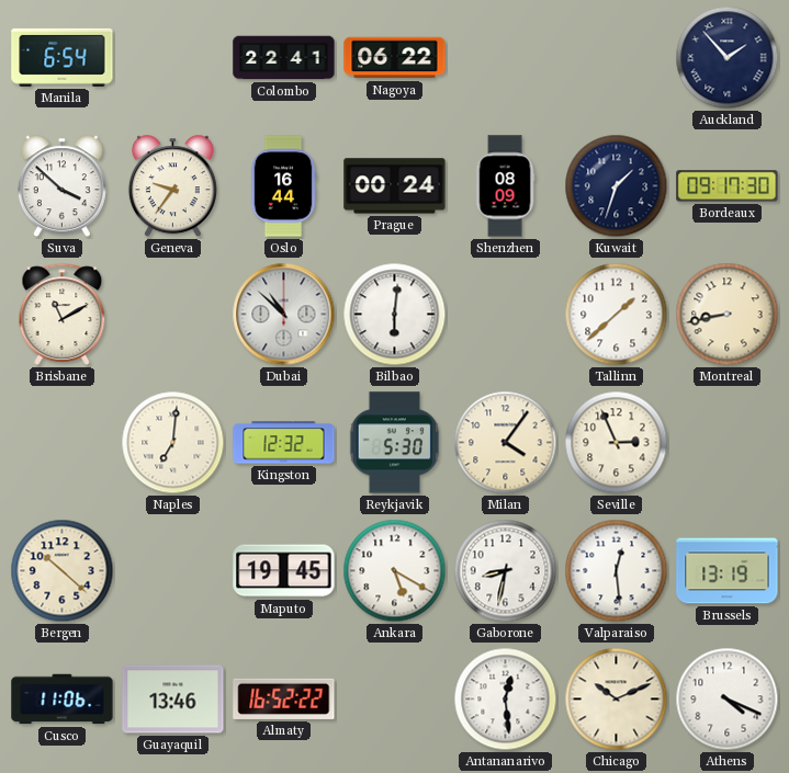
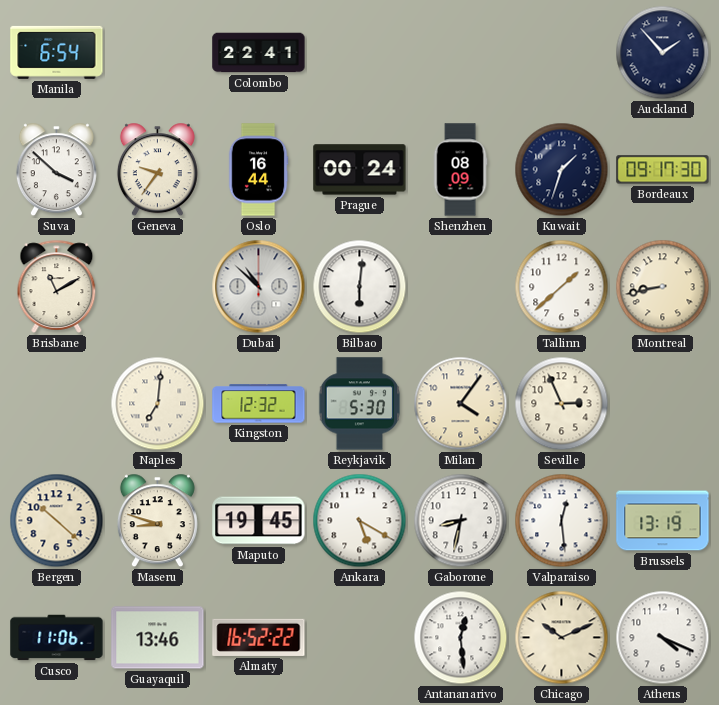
Nagoya: 06:22 -> none
Maseru: none -> 8:48
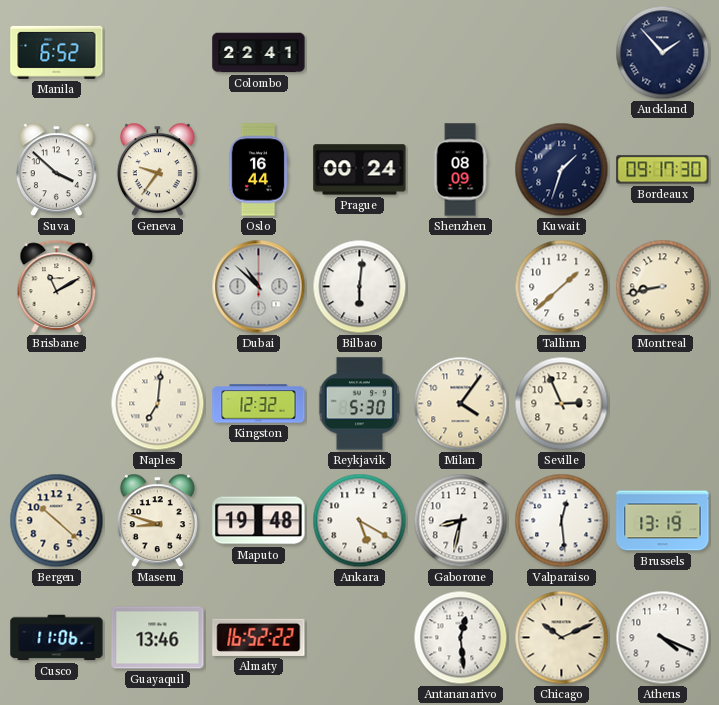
Manila: 6:54 -> 6:52
Maputo: 19:45 -> 19:48
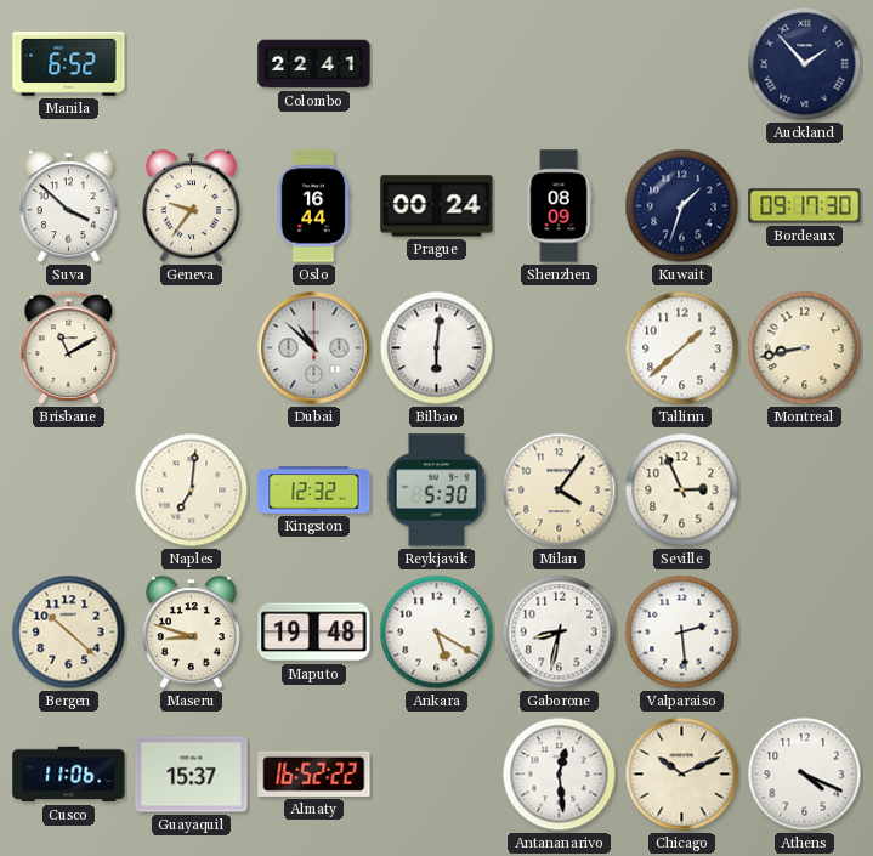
Valparaiso: 12:29 -> 2:29
Brussels: 13:19 -> none
Guayaquil: 13:46 -> 15:37
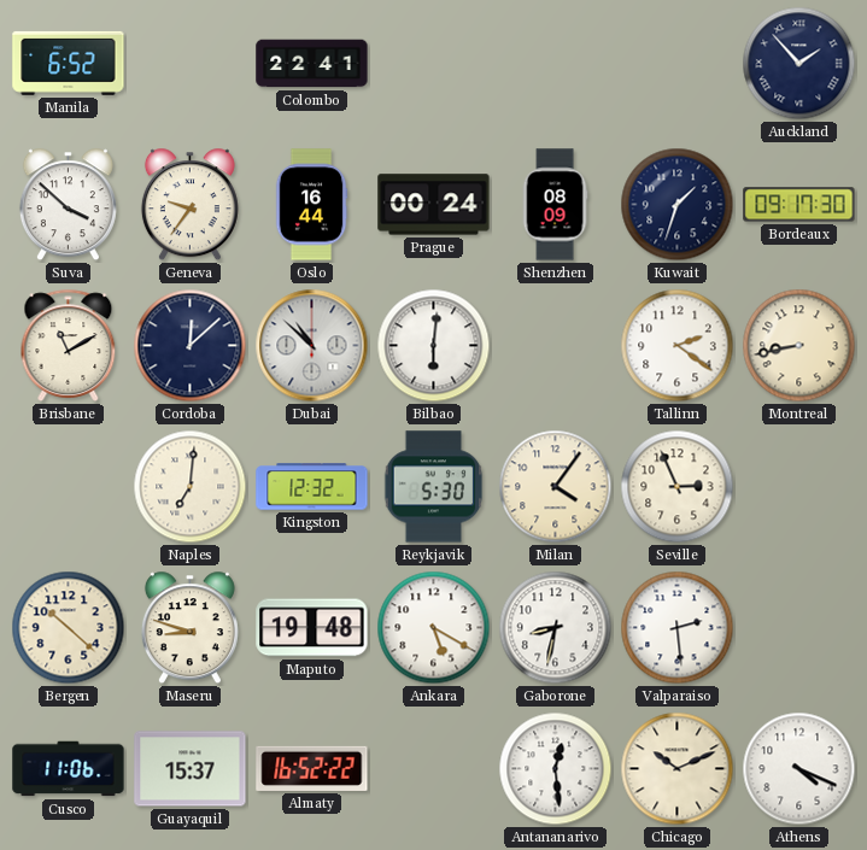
Cordoba: none -> 12:08
Tallinn: 1:38 -> 2:21
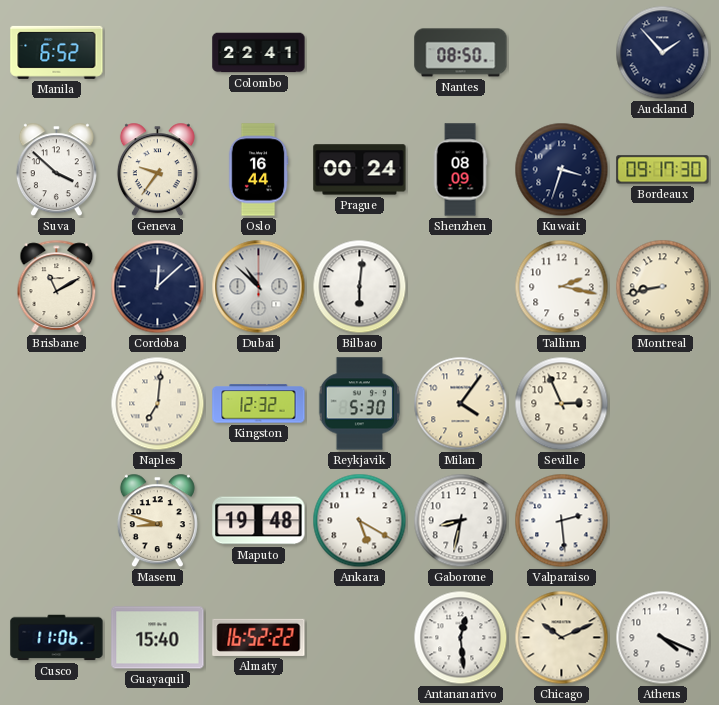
Nantes: none -> 08:50
Kuwait: 1:33 -> 3:33
Tallinn: 2:21 -> 2:17
Bergen: 10:22 -> none
Guayaquil: 15:37 -> 15:40
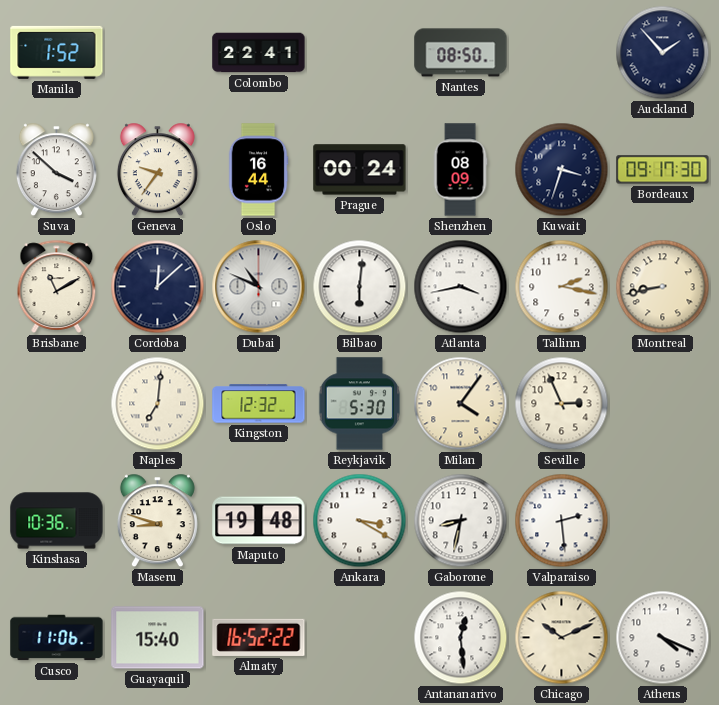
Manila: 6:52 -> 1:52
Dubai: 10:52 -> 10:49
Atlanta: none -> 3:43
Kinshasa: none -> 10:36
Ankara: 5:20 -> 3:20
